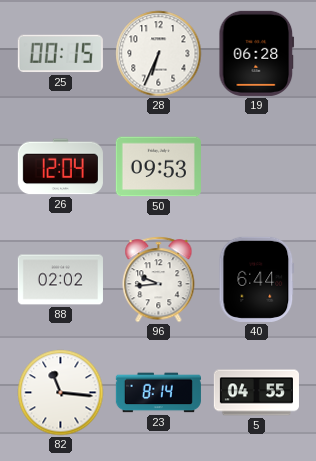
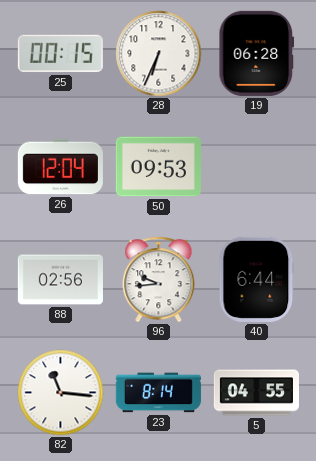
88: 02:02 -> 02:56
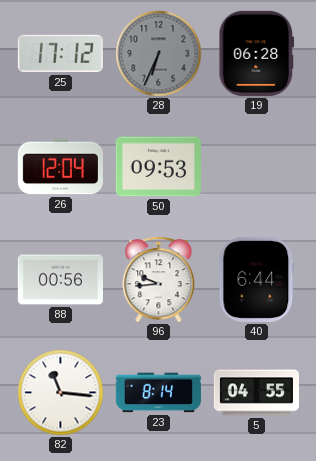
25: 00:15 -> 17:12
28 dial: white -> grey
88: 02:56 -> 00:56
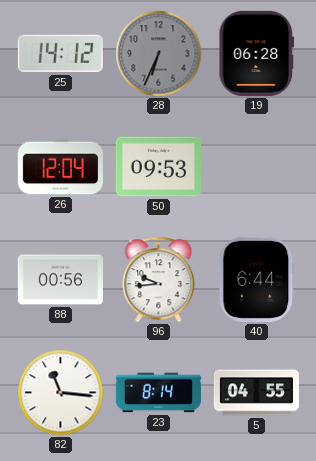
25: 17:12 -> 14:12
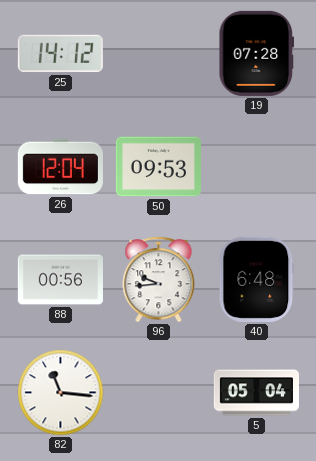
28: 6:34 -> none
19: 06:28 -> 07:28
40: 6:44 -> 6:48
23: 8:14 -> none
5: 04:55 -> 05:04
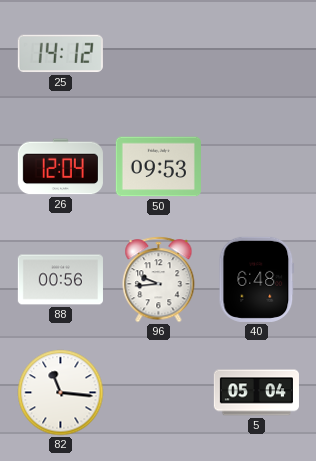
19: 07:28 -> none
